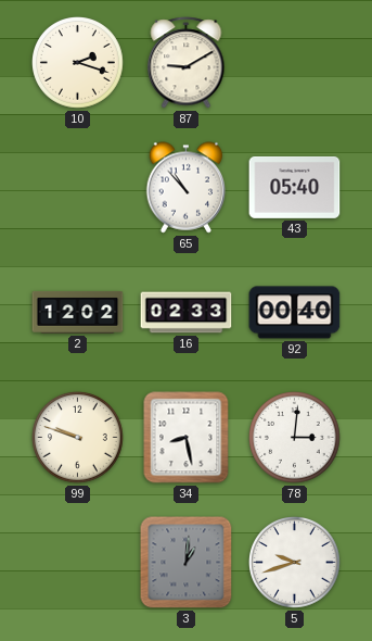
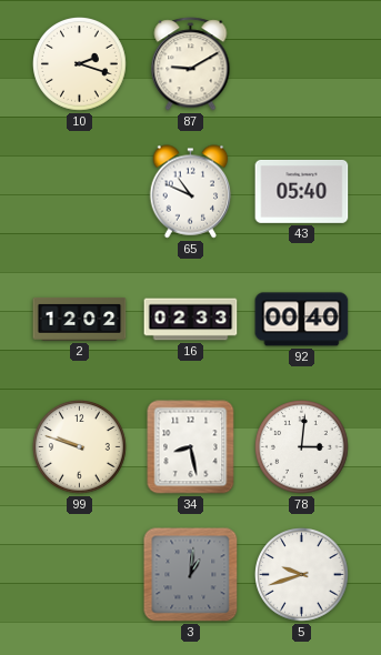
65: 10:53 -> 10:49
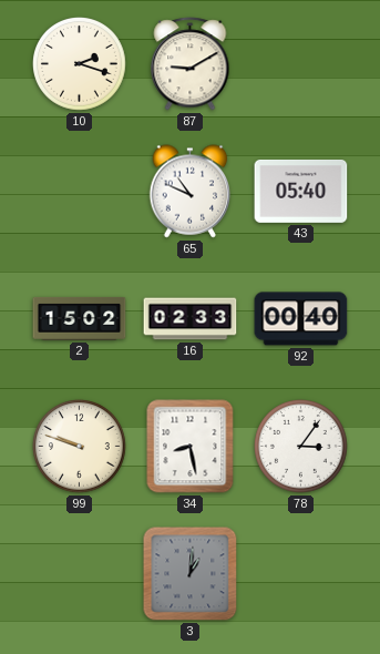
2: 12:02 -> 15:02
78: 3:01 -> 3:06
5: 9:42 -> none
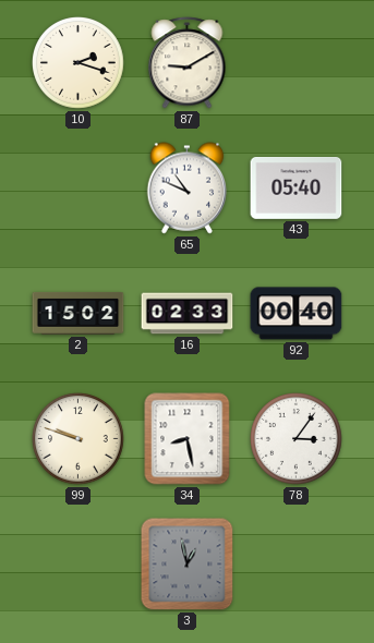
3: 1:01 -> 12:58
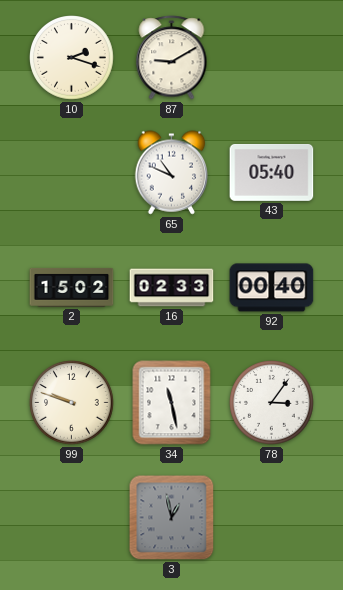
34: 8:28 -> 11:28
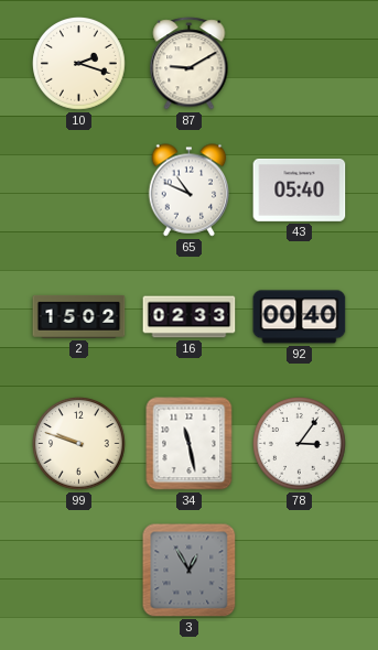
3: 12:58 -> 12:55
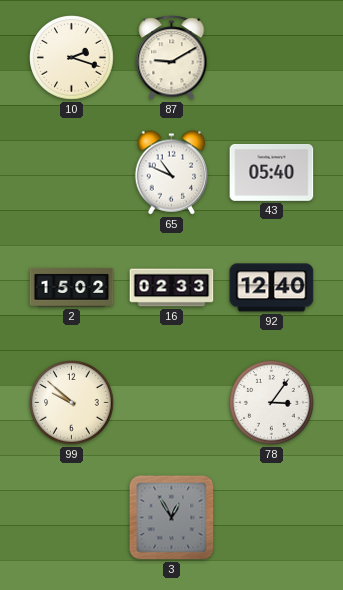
92: 00:40 -> 12:40
99: 9:48 -> 9:52
34: 11:28 -> none
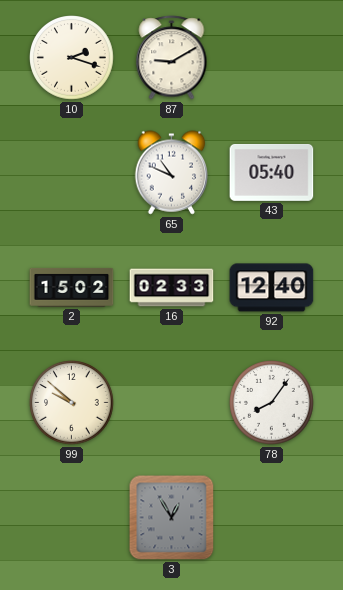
78: 3:06 -> 8:06
